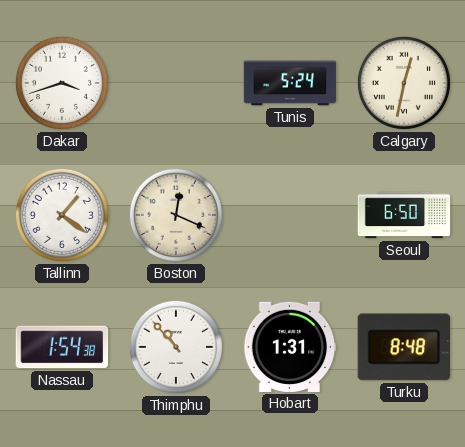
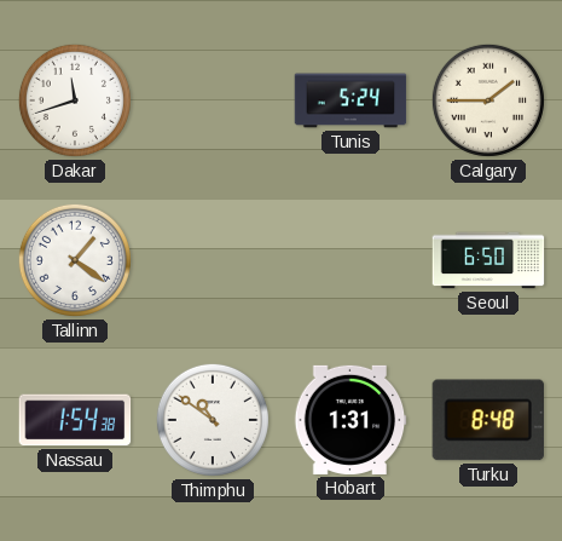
Dakar: 3:42 -> 11:42
Calgary: 12:32 -> 1:45
Boston: 12:19 -> none
Thimphu: 10:53 -> 10:51
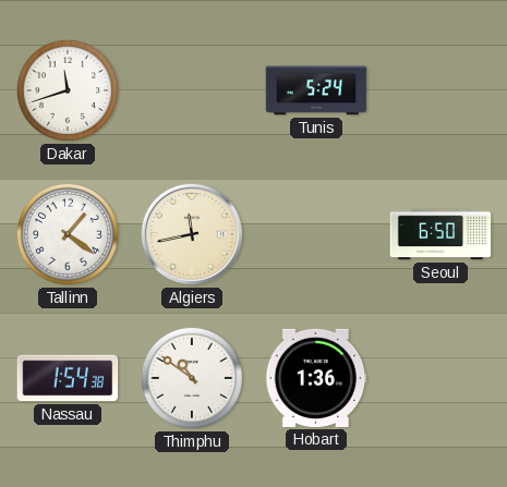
Calgary: 1:45 -> none
Algiers: none -> 11:43
Hobart: 1:31 -> 1:36
Turku: 8:48 -> none
